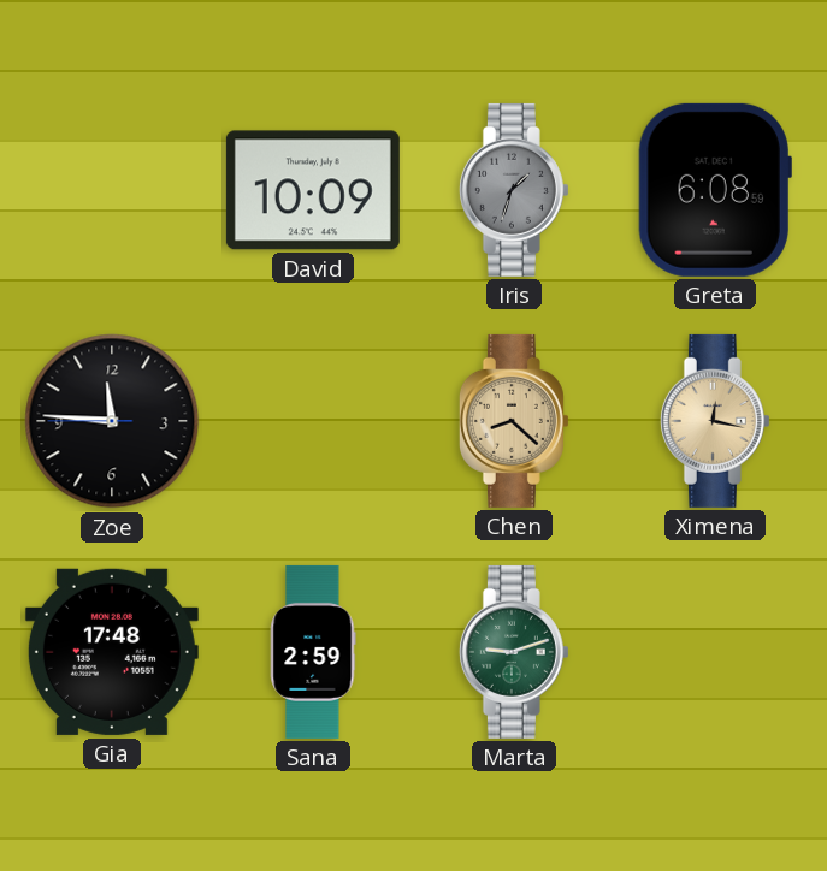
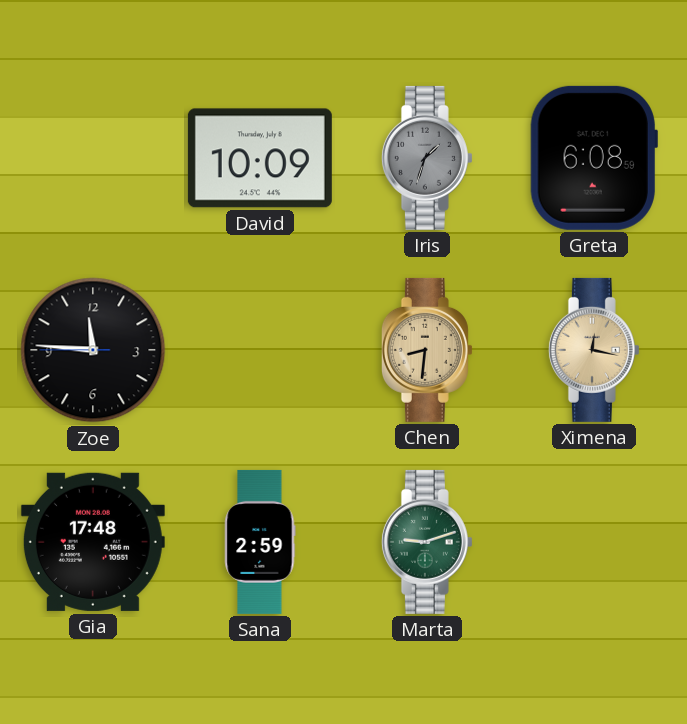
Chen: 8:22 -> 8:31
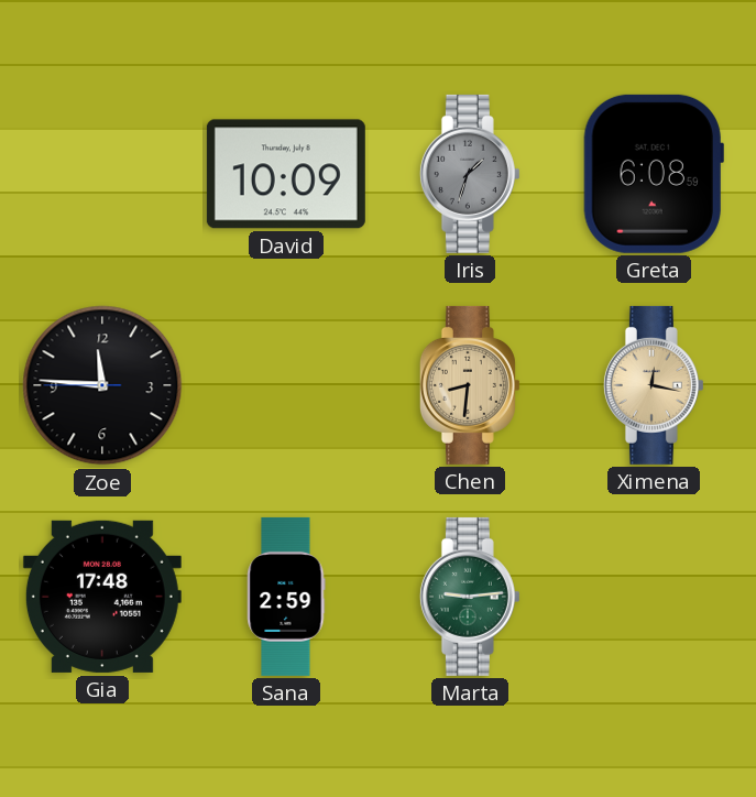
Marta: 9:12 -> 9:14
